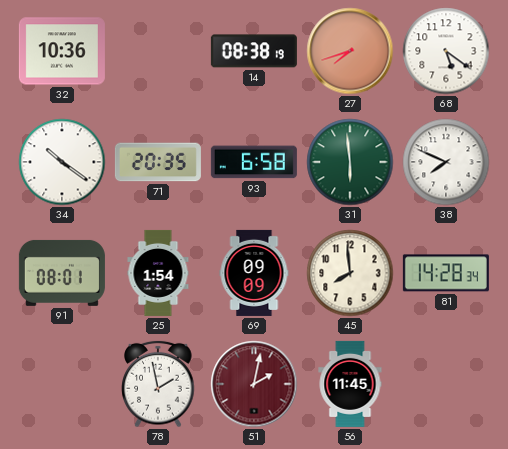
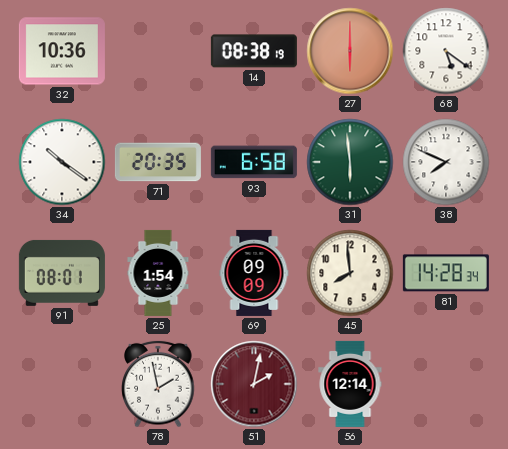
27: 7:42 -> 6:00
56: 11:45 -> 12:14
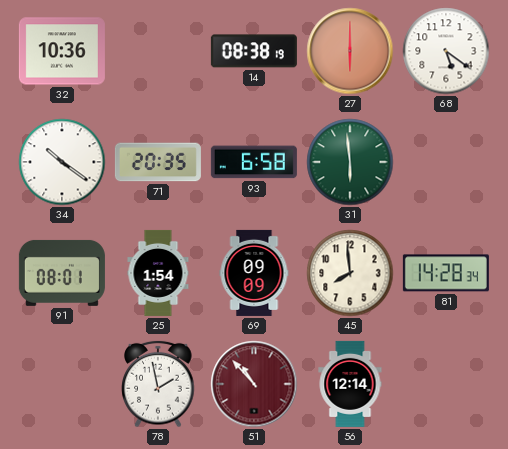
38: 7:49 -> none
51: 2:02 -> 10:53
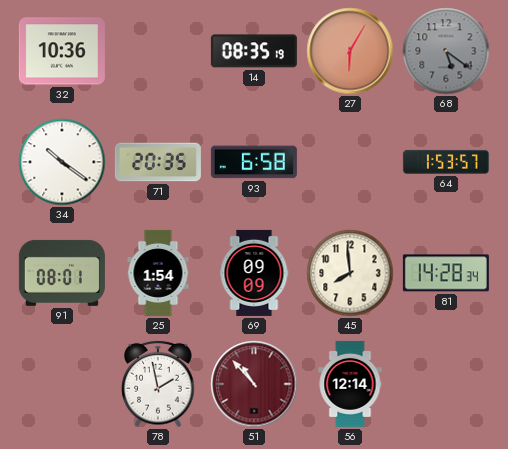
14: 08:38 -> 08:35
27: 6:00 -> 6:05
68 dial: white -> grey
31: 5:59 -> none
64: none -> 1:53
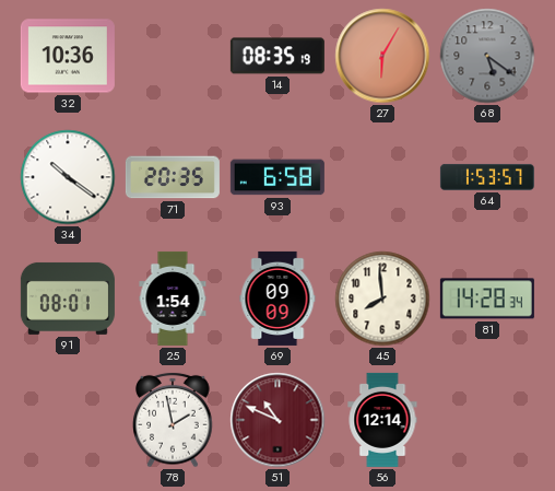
51: 10:53 -> 10:49
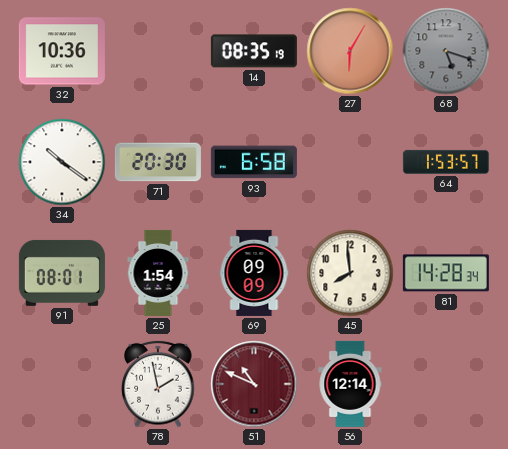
68: 5:21 -> 5:18
71: 20:35 -> 20:30
